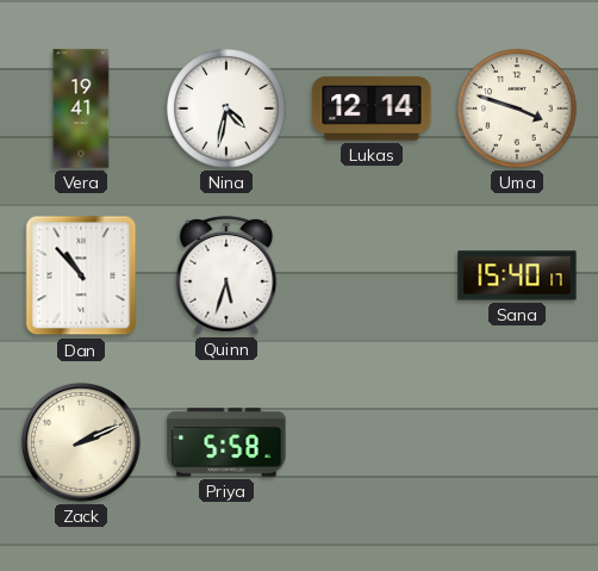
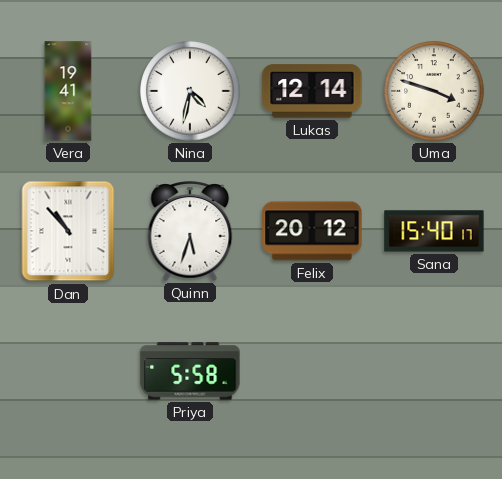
Felix: none -> 20:12
Zack: 2:11 -> none
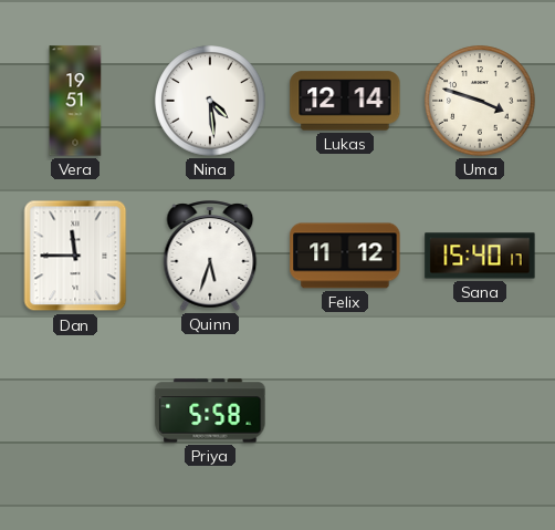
Vera: 19:41 -> 19:51
Nina: 4:32 -> 4:29
Dan: 10:53 -> 11:45
Felix: 20:12 -> 11:12
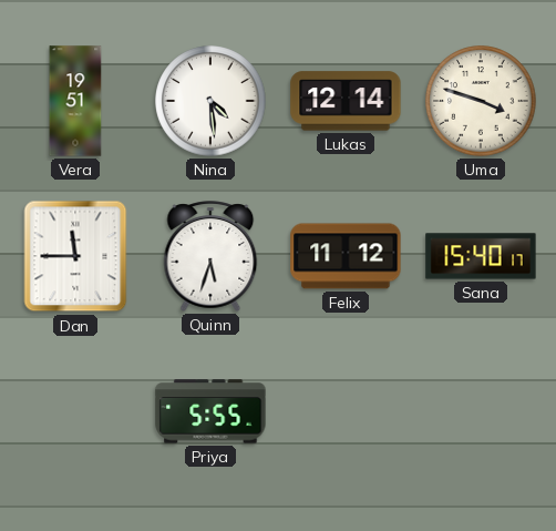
Priya: 5:58 -> 5:55
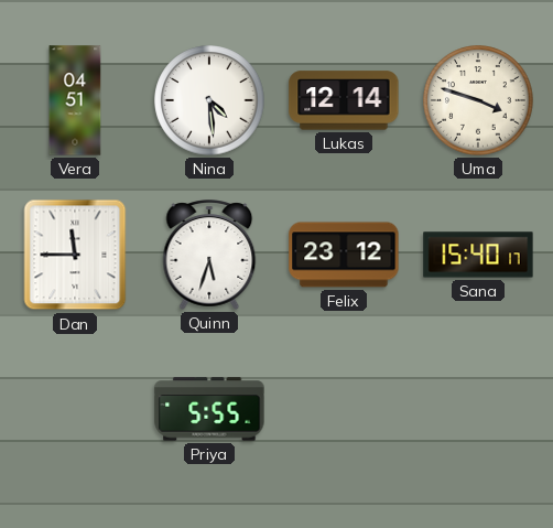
Vera: 19:51 -> 04:51
Felix: 11:12 -> 23:12
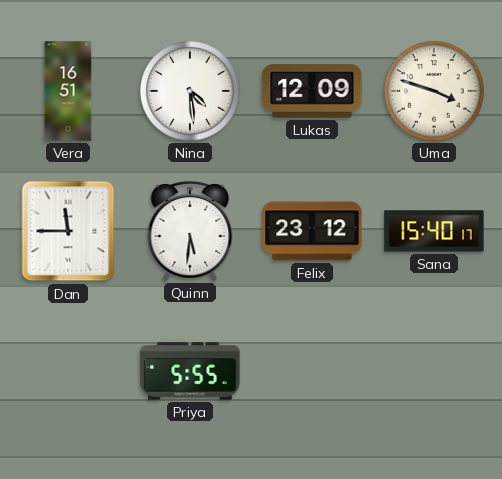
Vera: 04:51 -> 16:51
Lukas: 12:14 -> 12:09
Quinn: 5:33 -> 5:31
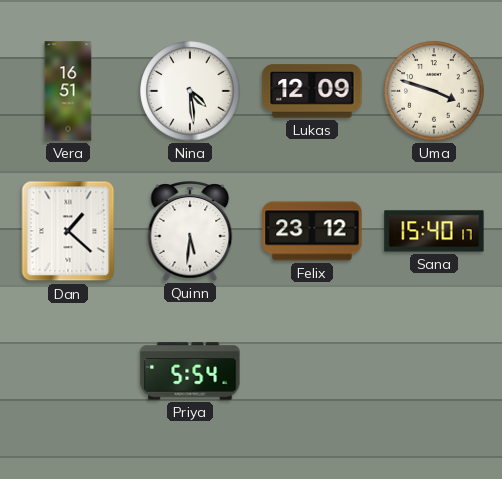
Dan: 11:45 -> 1:22
Priya: 5:55 -> 5:54
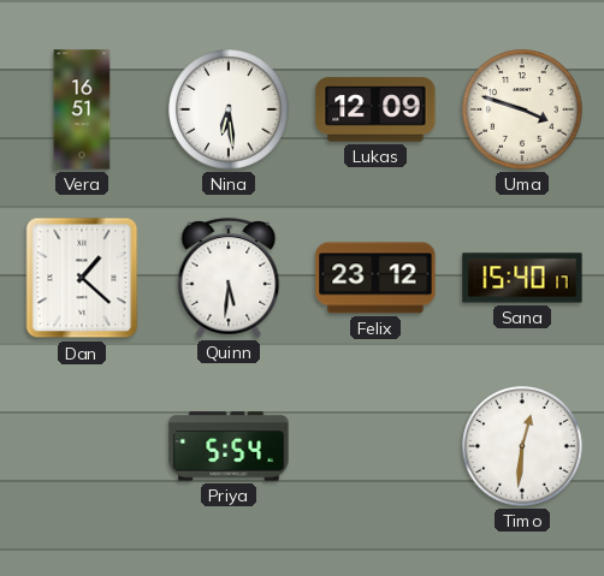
Nina: 4:29 -> 6:29
Timo: none -> 12:31
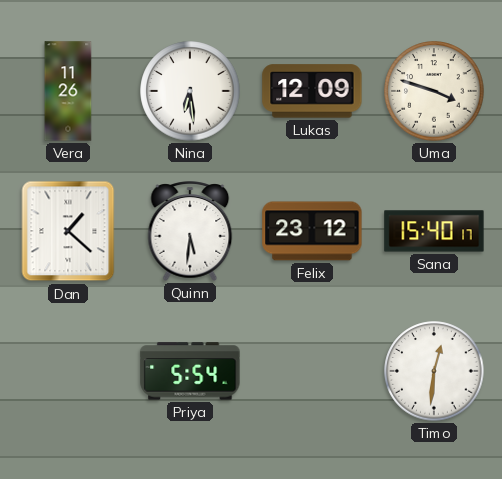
Vera: 16:51 -> 11:26
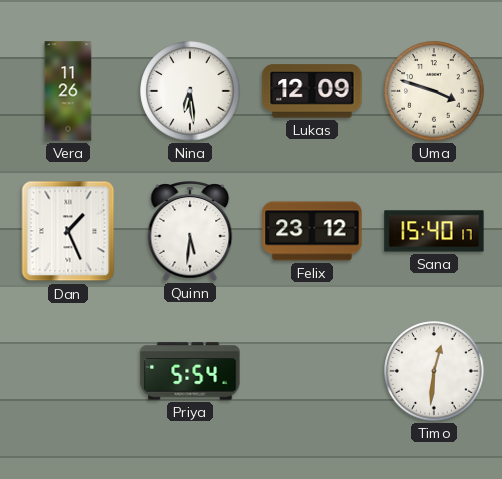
Dan: 1:22 -> 1:26
